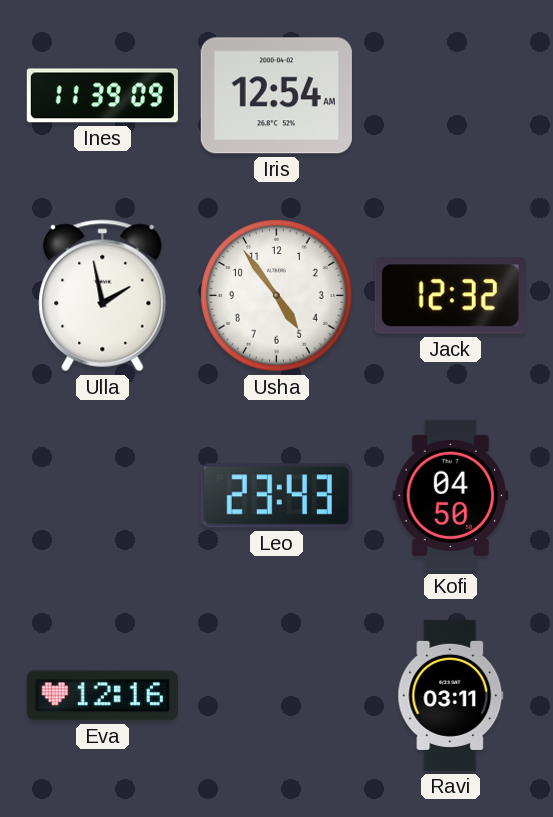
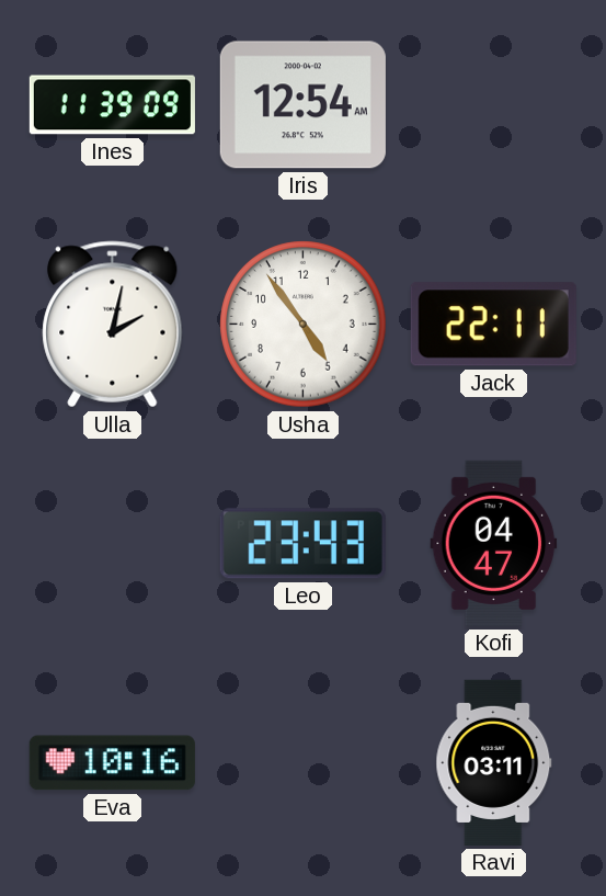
Ulla: 1:58 -> 2:02
Jack: 12:32 -> 22:11
Kofi: 04:50 -> 04:47
Eva: 12:16 -> 10:16
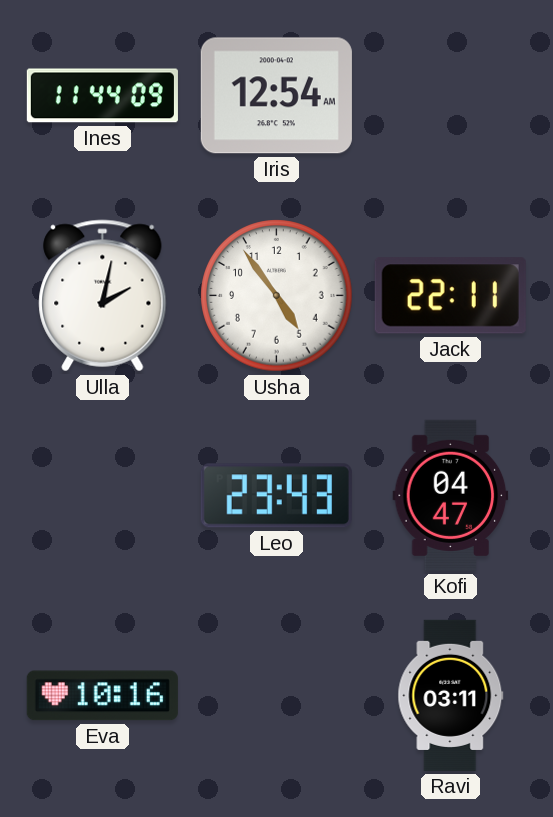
Ines: 11:39 -> 11:44
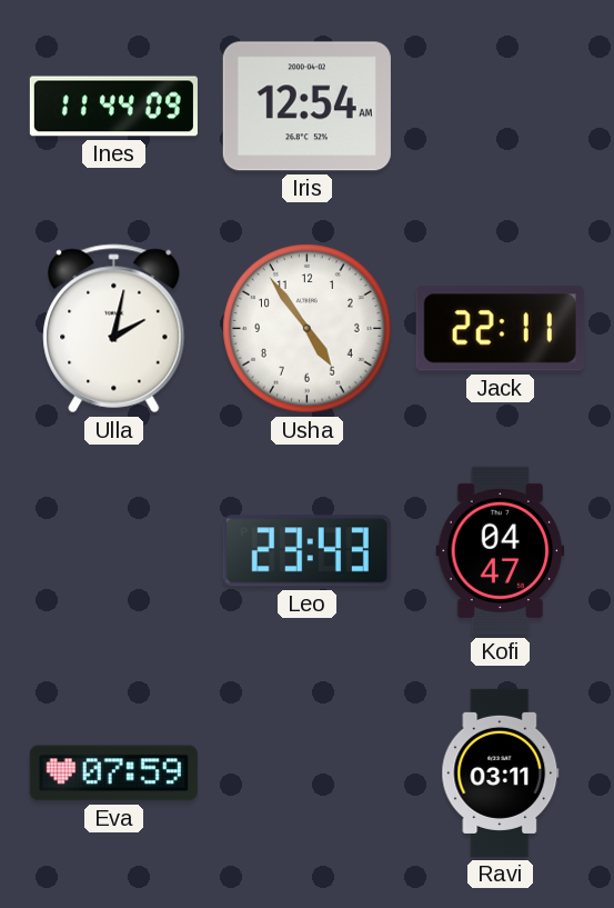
Eva: 10:16 -> 07:59
